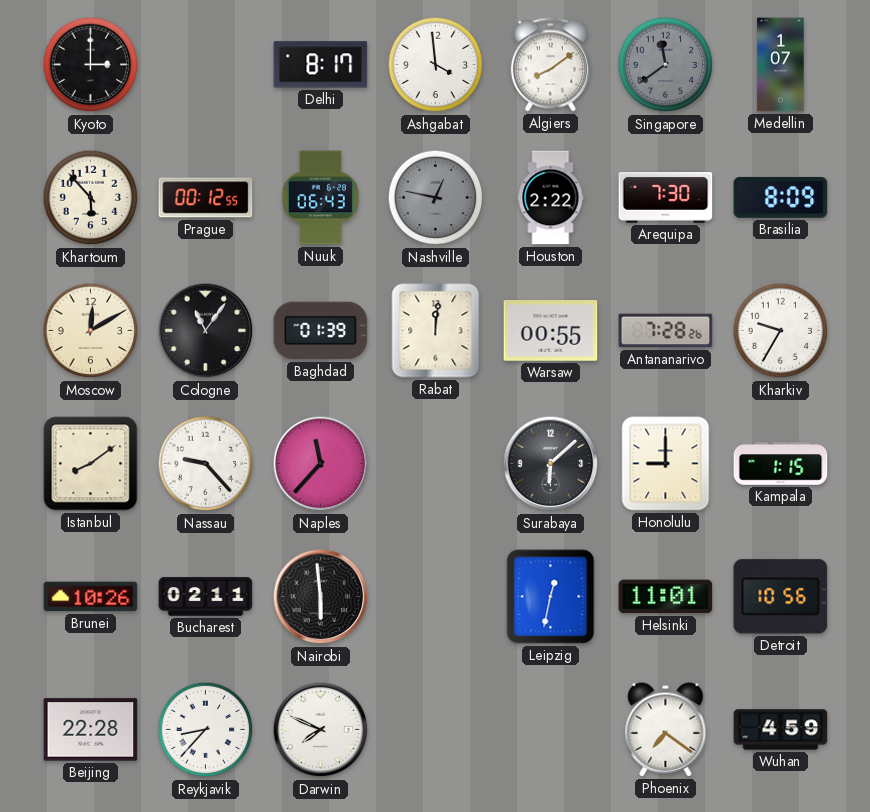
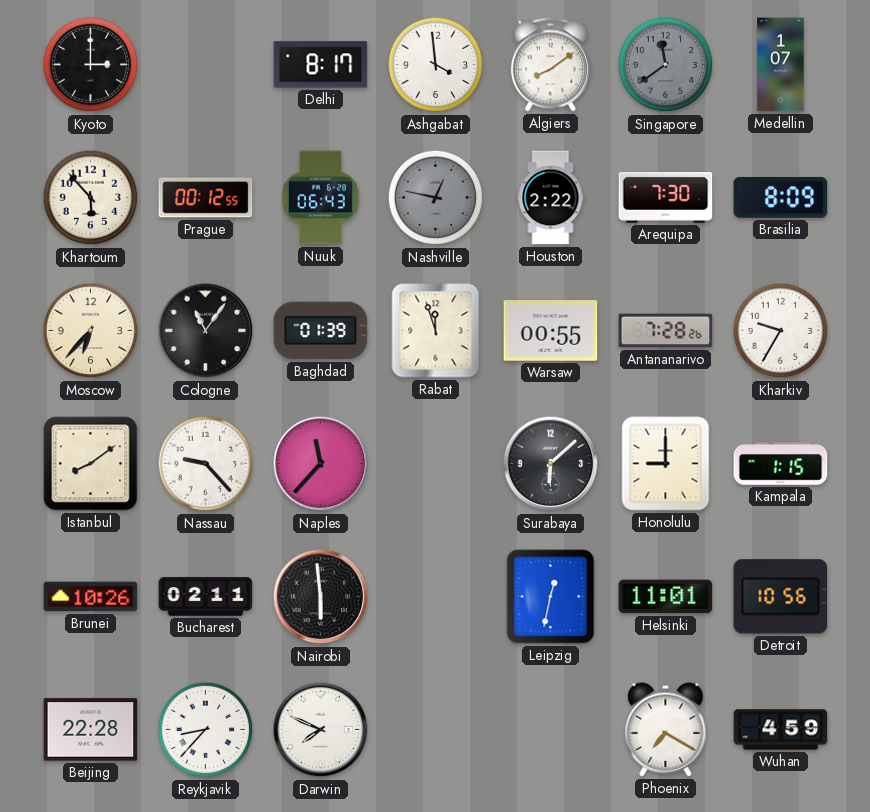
Moscow: 12:10 -> 6:37
Rabat: 12:01 -> 11:57
Phoenix: 7:21 -> 7:20
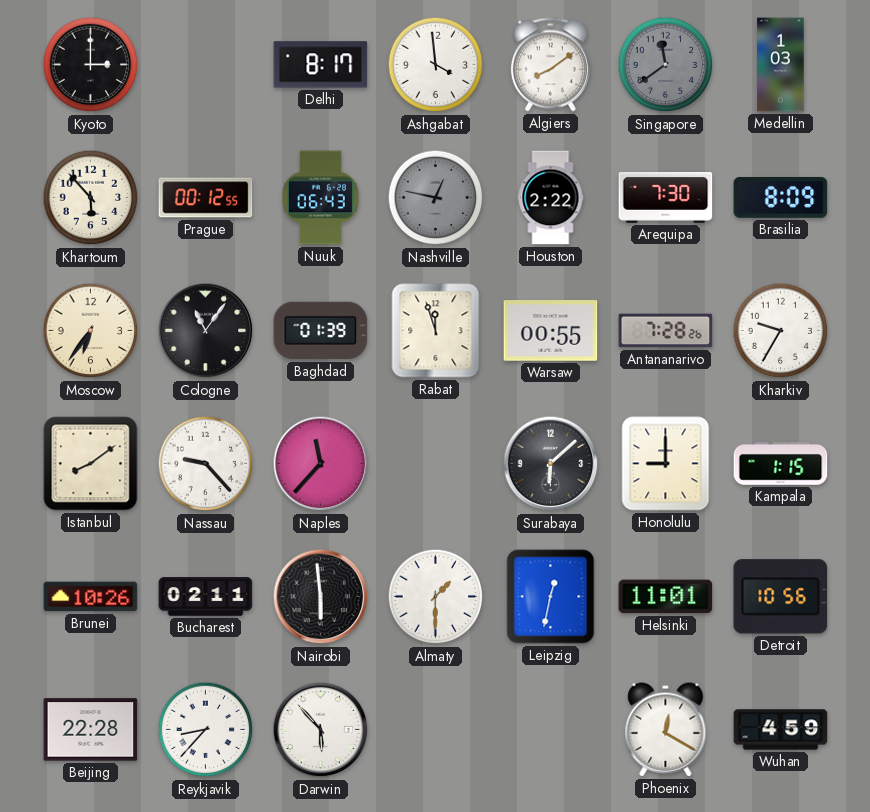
Medellin: 1:07 -> 1:03
Moscow: 6:37 -> 6:36
Almaty: none -> 1:30
Darwin: 7:49 -> 5:53
Phoenix: 7:20 -> 12:20
